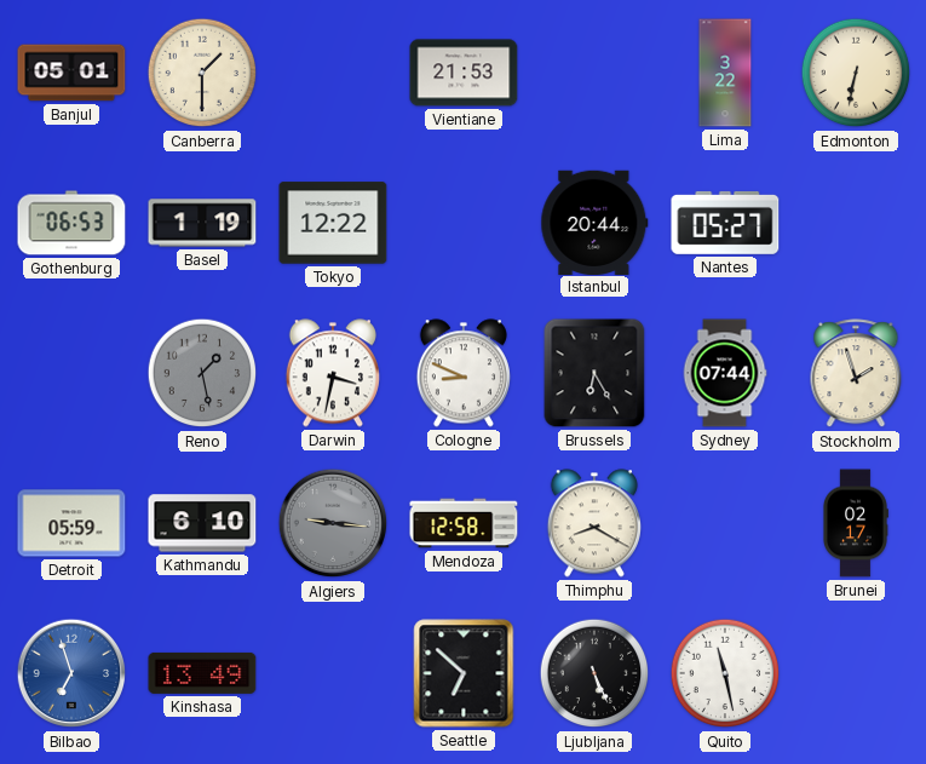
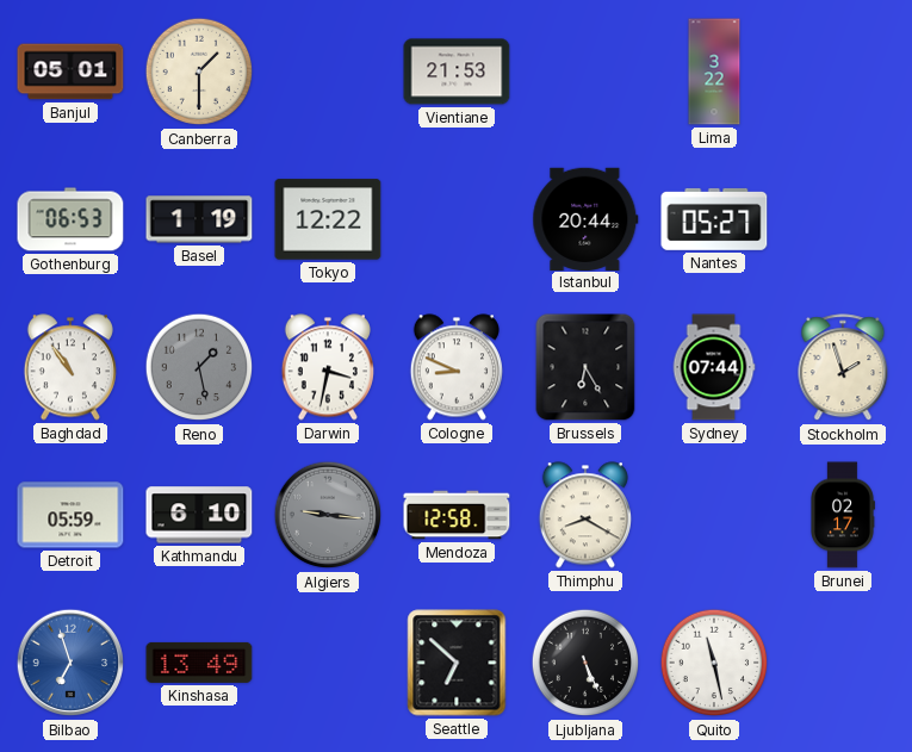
Edmonton: 6:32 -> none
Baghdad: none -> 10:54
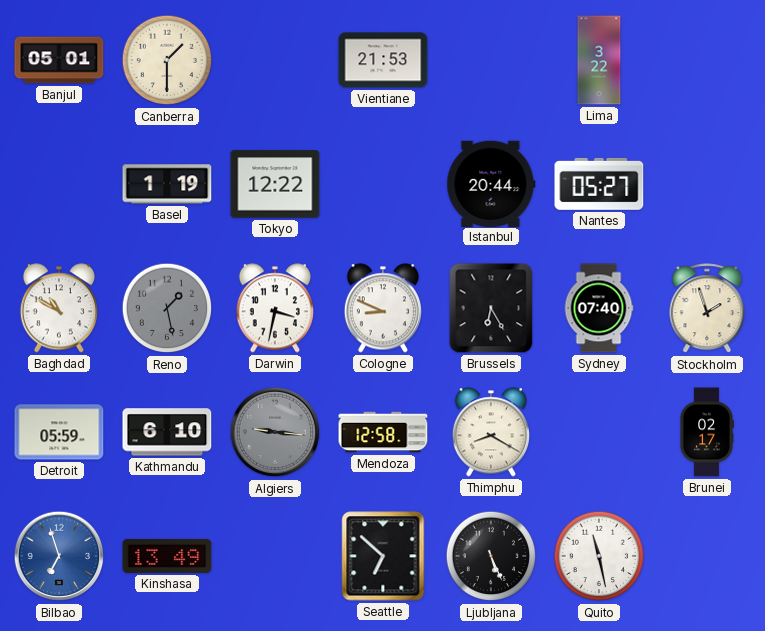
Gothenburg: 06:53 -> none
Baghdad: 10:54 -> 10:50
Sydney: 07:44 -> 07:40
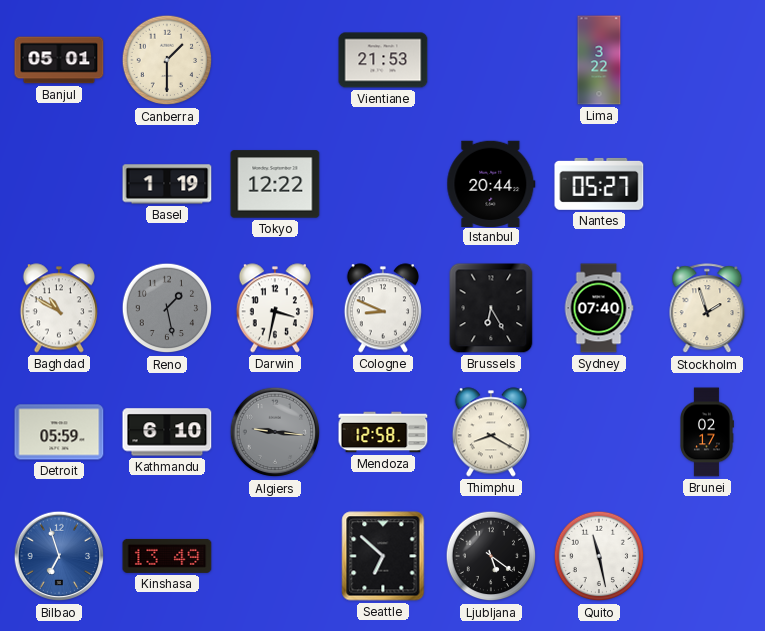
Ljubljana: 5:26 -> 5:21
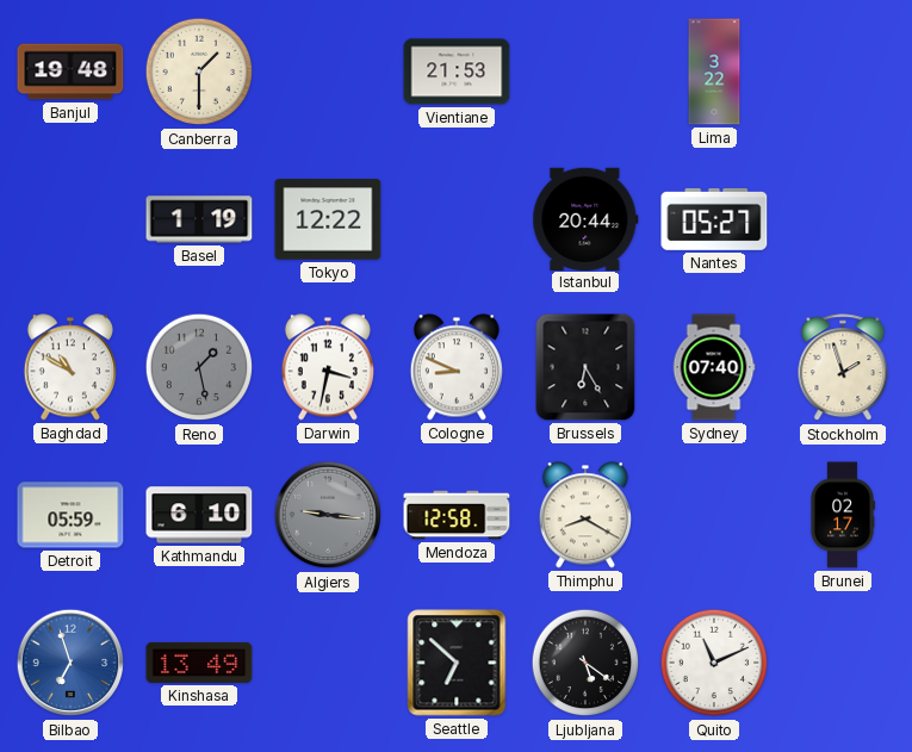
Banjul: 05:01 -> 19:48
Quito: 11:28 -> 11:11
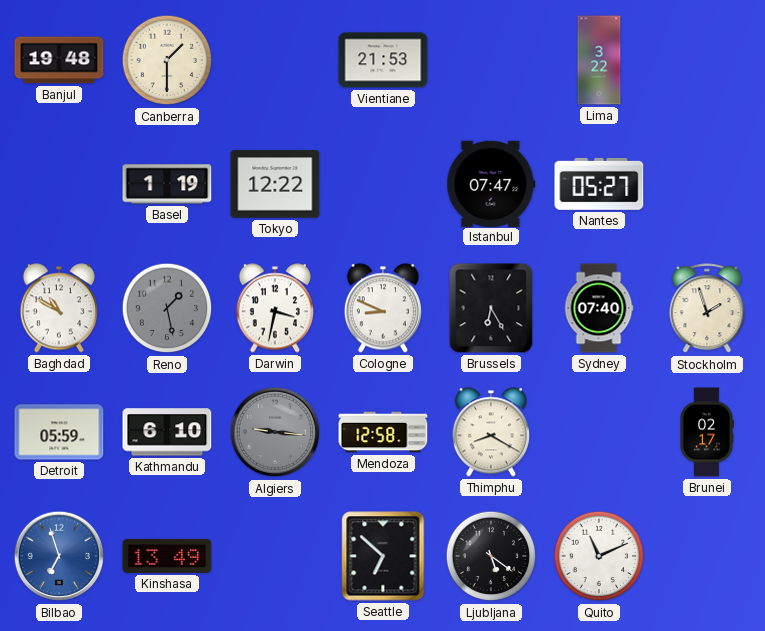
Istanbul: 20:44 -> 07:47
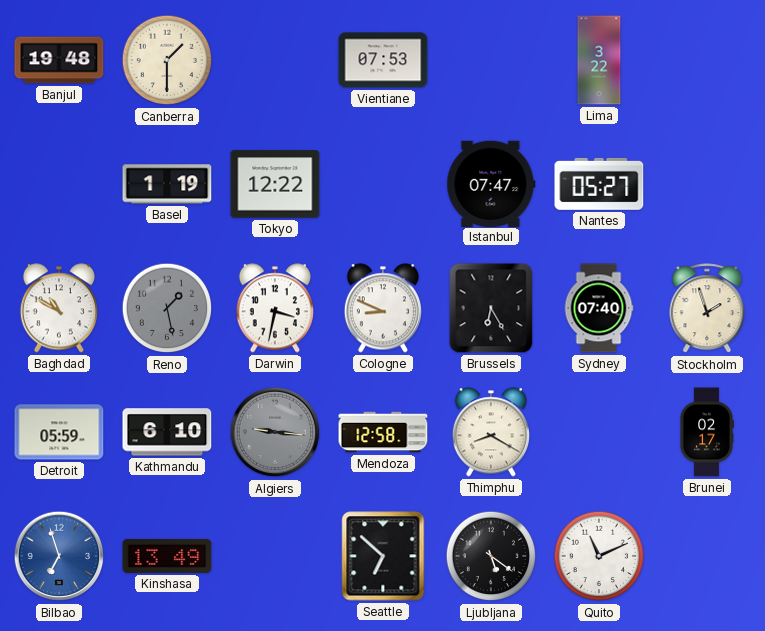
Vientiane: 21:53 -> 07:53
